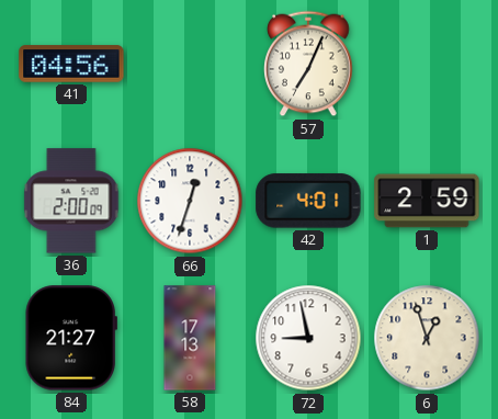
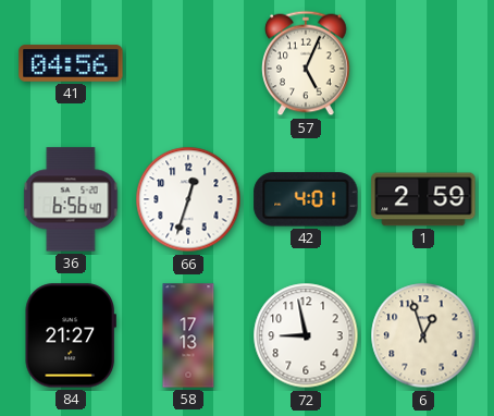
57: 7:04 -> 5:04
36: 2:00 -> 6:56
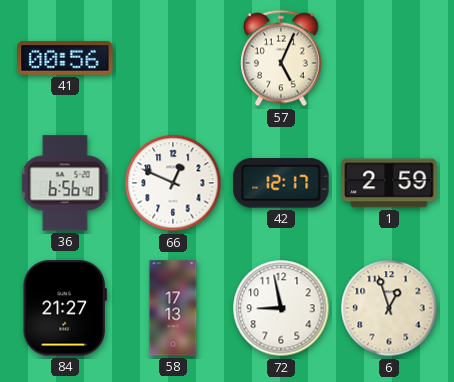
41: 04:56 -> 00:56
66: 12:33 -> 12:49
42: 4:01 -> 12:17
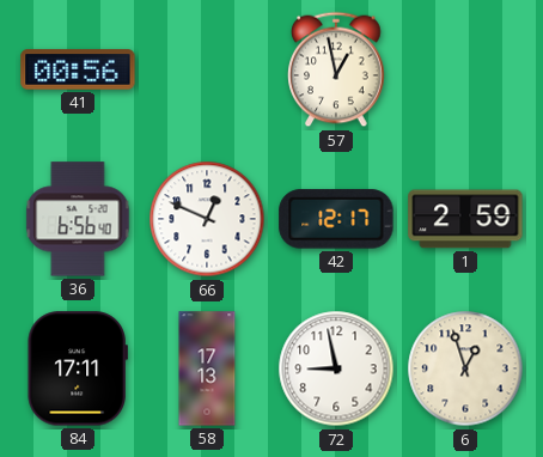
57: 5:04 -> 12:58
84: 21:27 -> 17:11
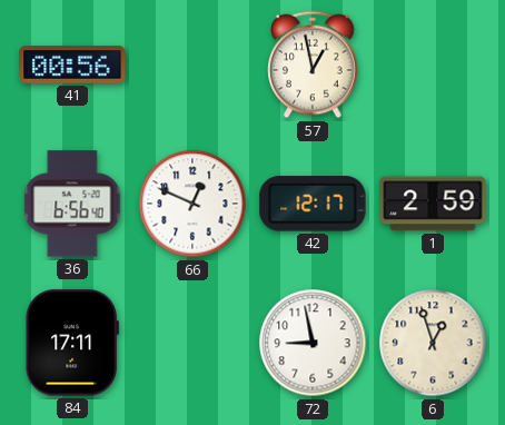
58: 17:13 -> none
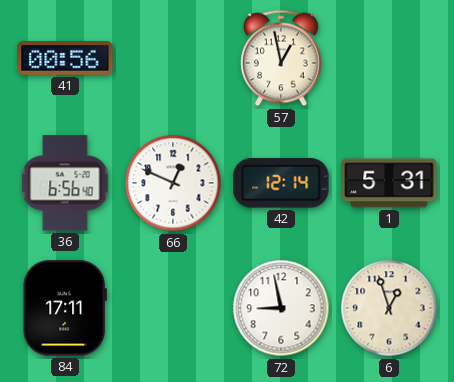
42: 12:17 -> 12:14
1: 2:59 -> 5:31
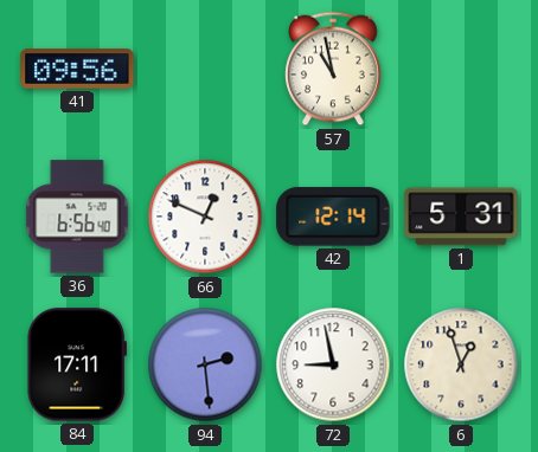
41: 00:56 -> 09:56
57: 12:58 -> 10:58
94: none -> 2:29
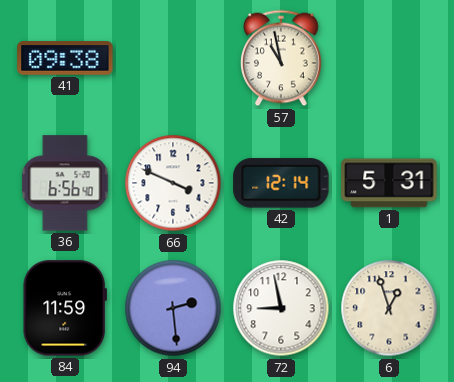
41: 09:56 -> 09:38
66: 12:49 -> 3:49
84: 17:11 -> 11:59
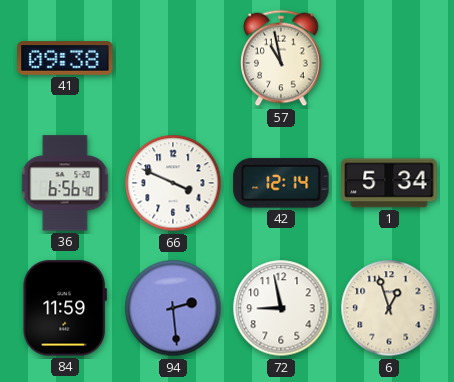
1: 5:31 -> 5:34
